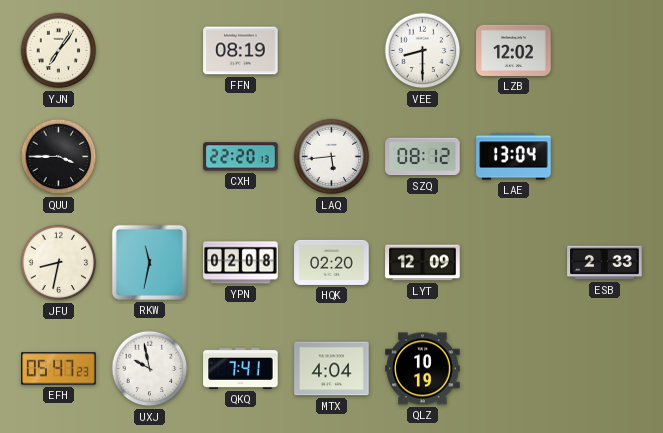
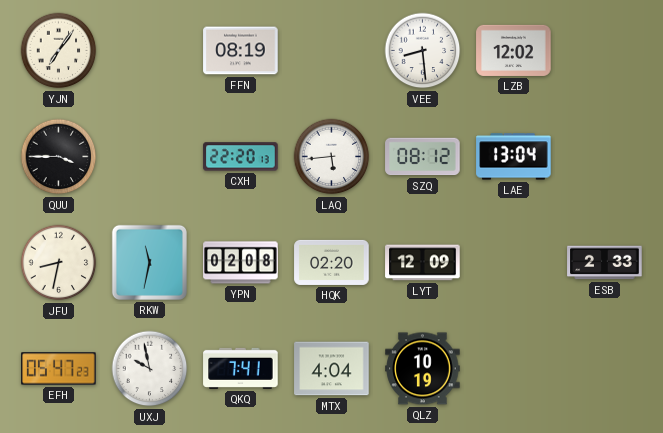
VEE: 8:30 -> 8:29
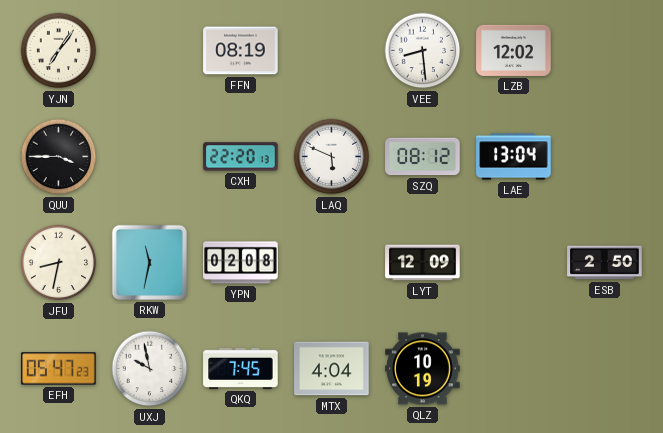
LAQ: 5:44 -> 5:49
HQK: 02:20 -> none
ESB: 2:33 -> 2:50
QKQ: 7:41 -> 7:45
